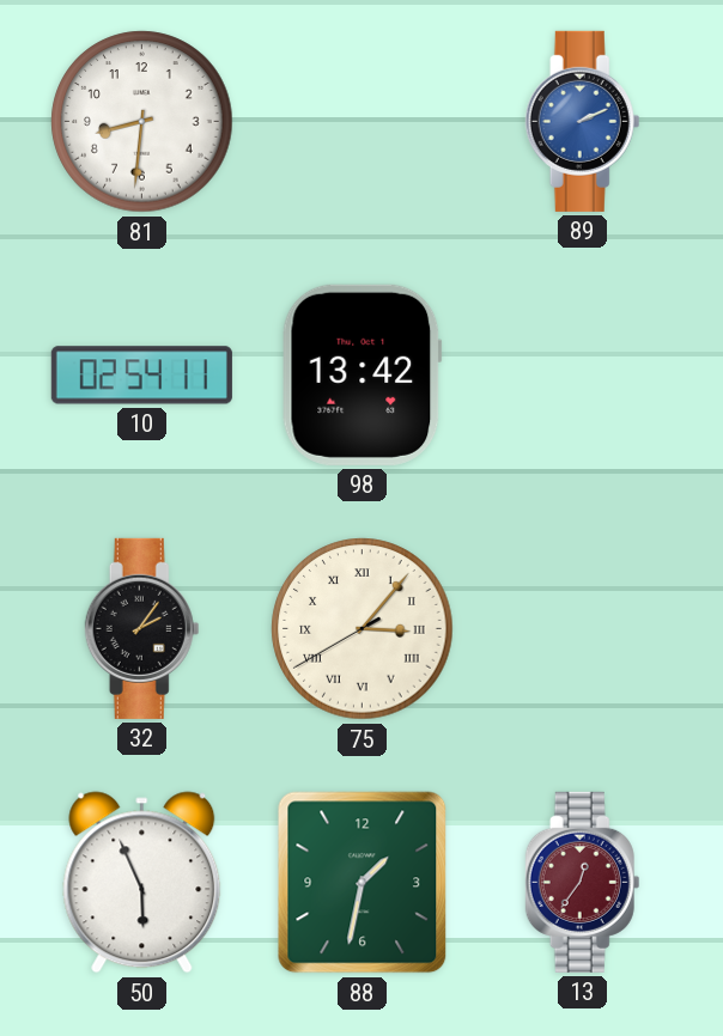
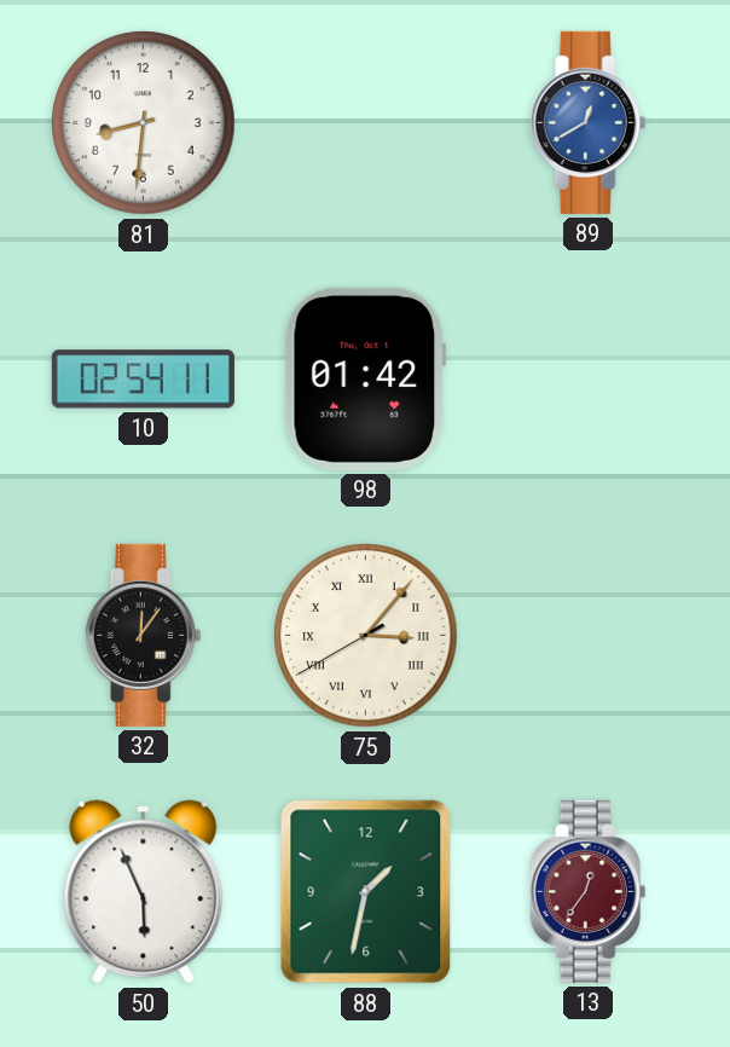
89: 2:11 -> 12:40
98: 13:42 -> 01:42
32: 2:06 -> 12:06
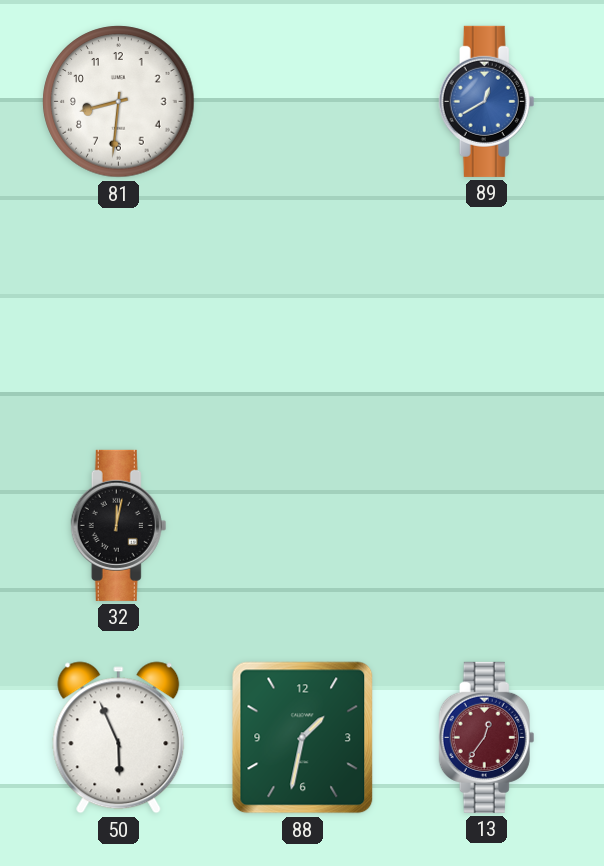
10: 02:54 -> none
98: 01:42 -> none
32: 12:06 -> 12:02
75: 3:06 -> none
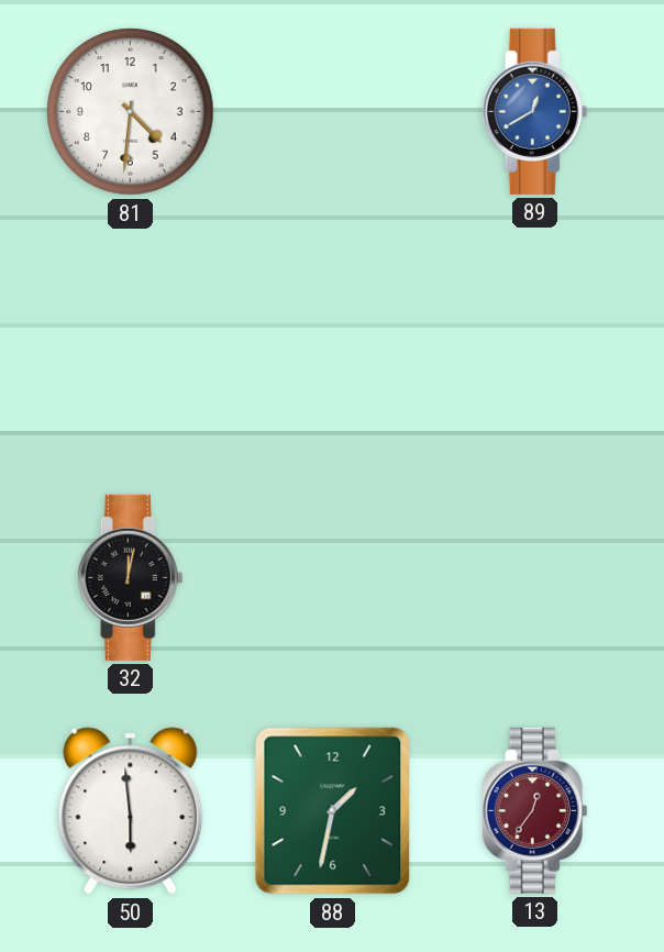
81: 8:31 -> 4:31
50: 5:56 -> 5:59
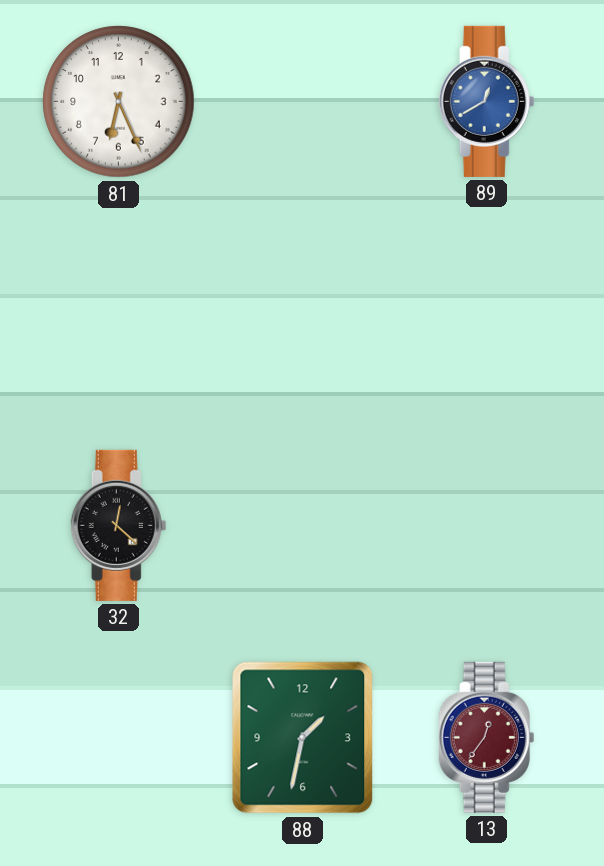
81: 4:31 -> 6:26
32: 12:02 -> 12:22
50: 5:59 -> none
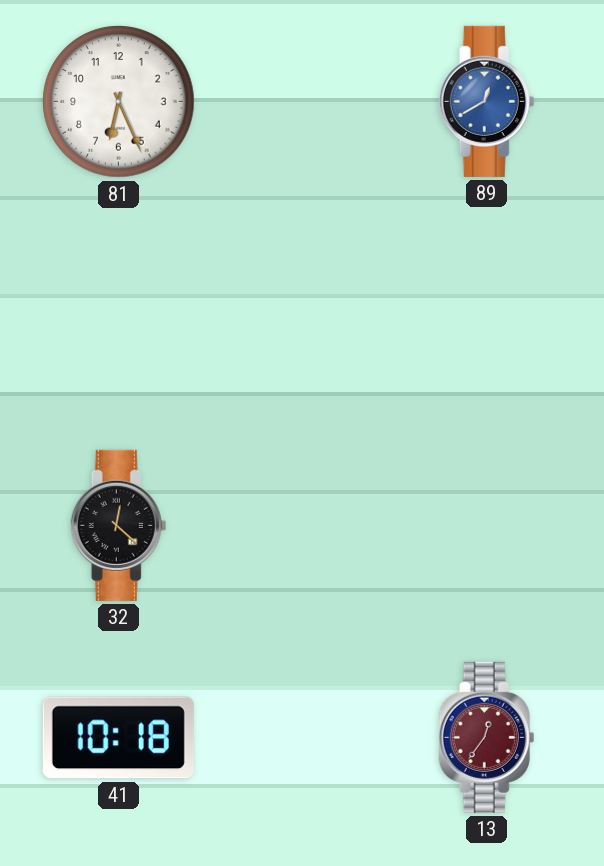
41: none -> 10:18
88: 1:32 -> none
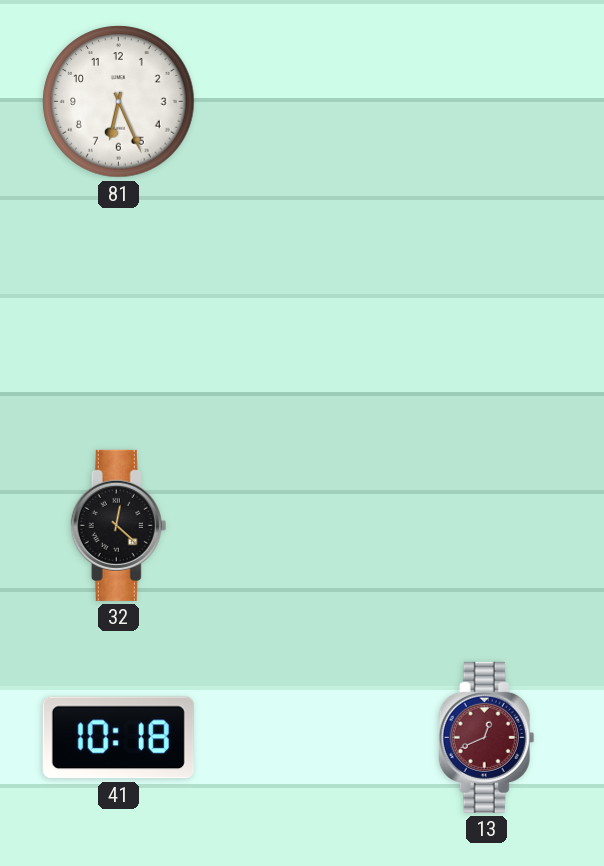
89: 12:40 -> none
13: 12:36 -> 12:41
